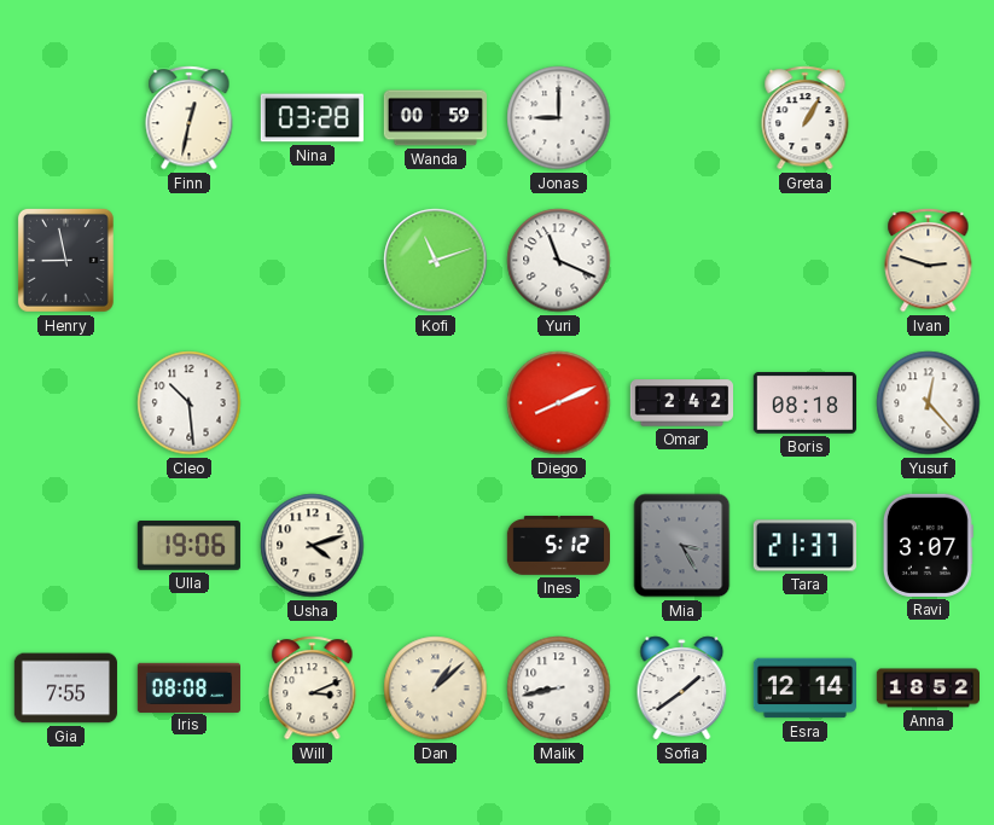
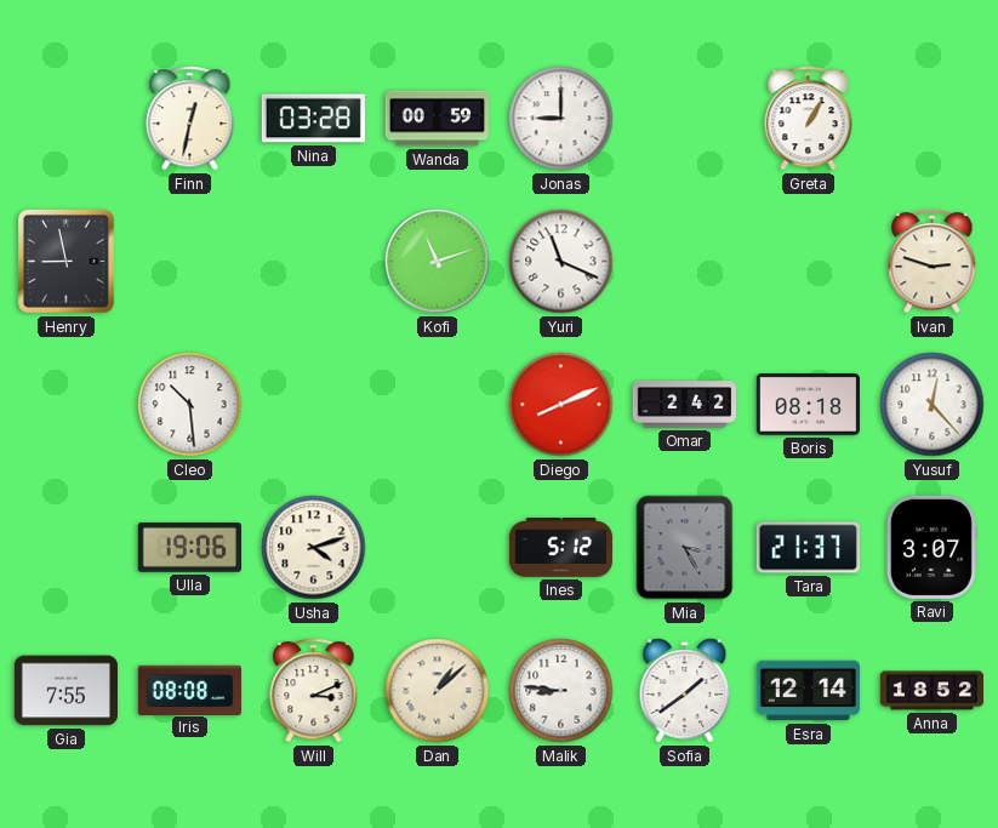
Malik: 8:43 -> 8:46
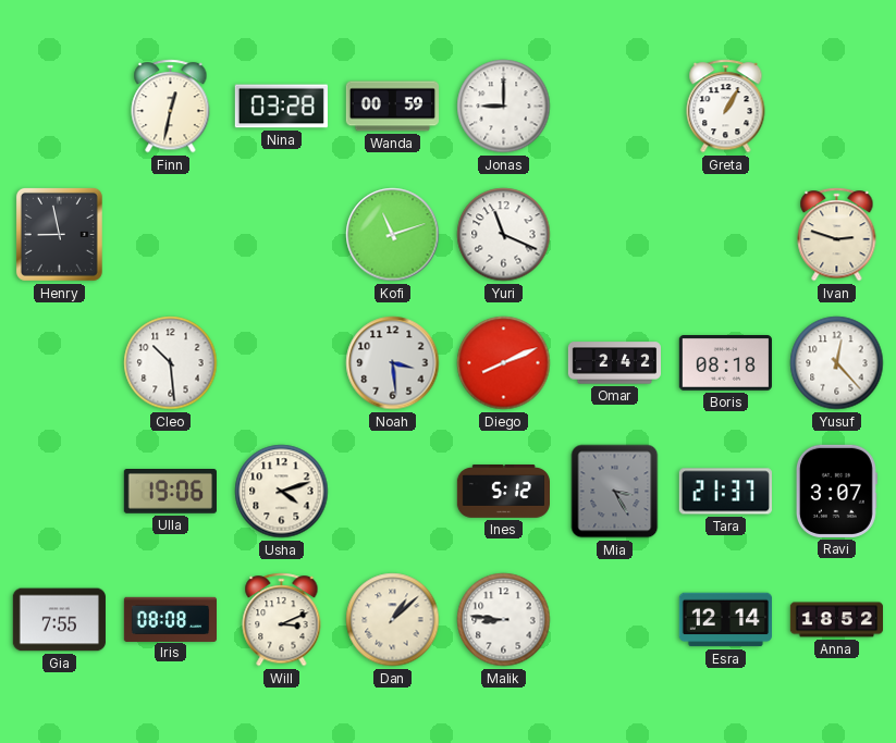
Noah: none -> 3:29
Sofia: 1:39 -> none
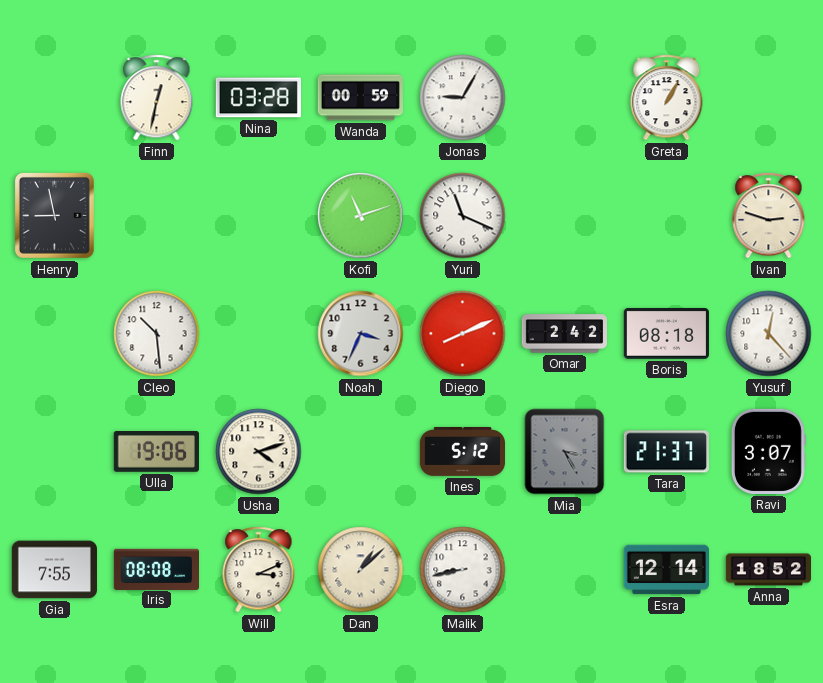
Jonas: 9:00 -> 9:05
Noah: 3:29 -> 3:34
Malik: 8:46 -> 8:43
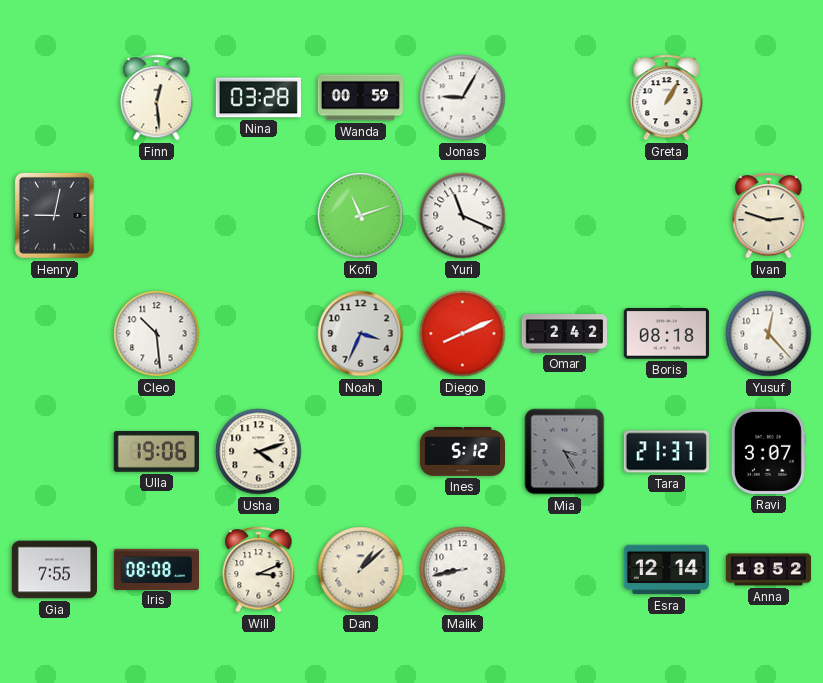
Finn: 12:32 -> 12:29
Henry: 8:58 -> 9:02
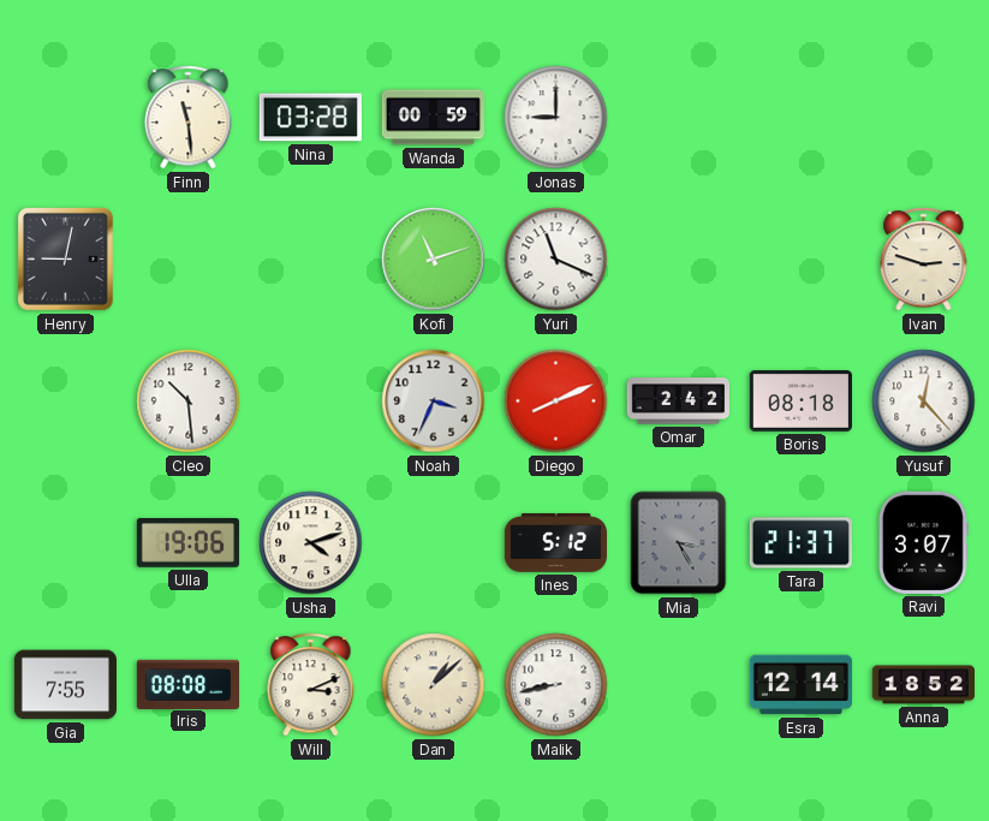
Finn: 12:29 -> 11:29
Jonas: 9:05 -> 9:00
Greta: 1:05 -> none
